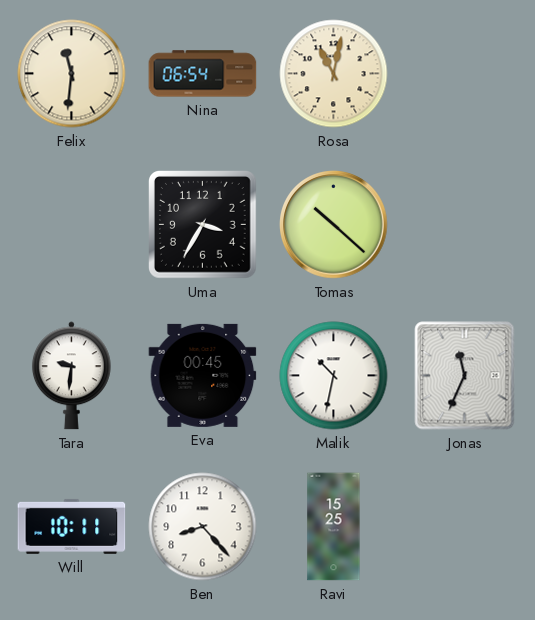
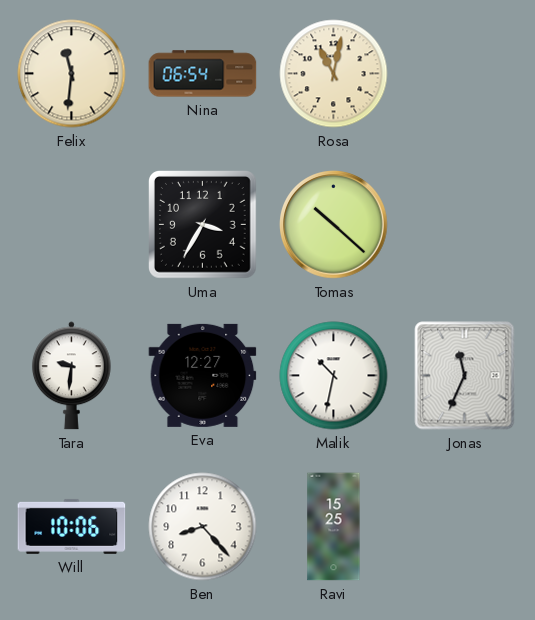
Eva: 00:45 -> 12:27
Will: 10:11 -> 10:06
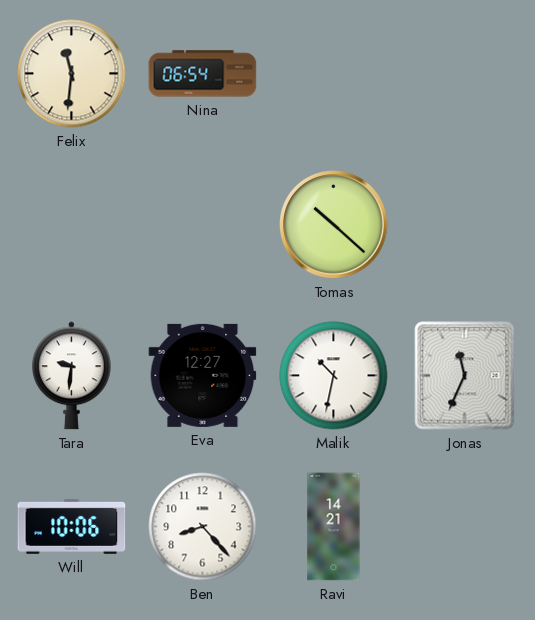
Rosa: 11:02 -> none
Uma: 3:35 -> none
Ravi: 15:25 -> 14:21
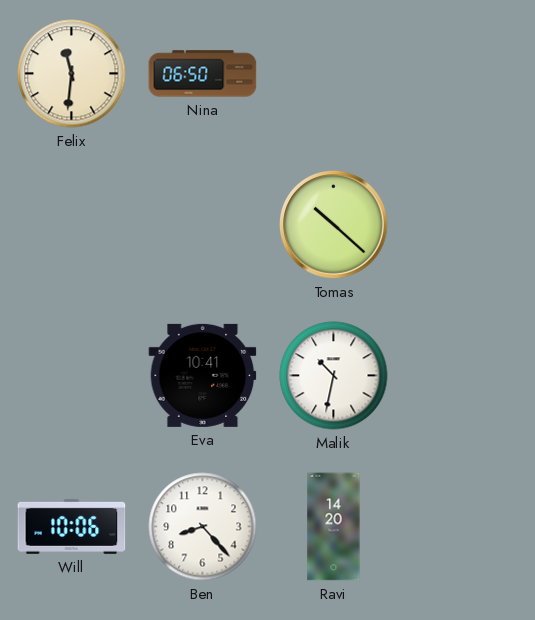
Nina: 06:54 -> 06:50
Tara: 9:31 -> none
Eva: 12:27 -> 10:41
Jonas: 11:34 -> none
Ravi: 14:21 -> 14:20
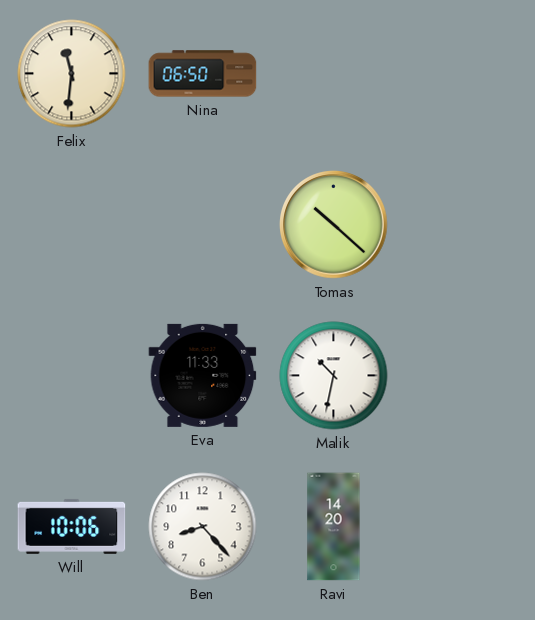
Eva: 10:41 -> 11:33
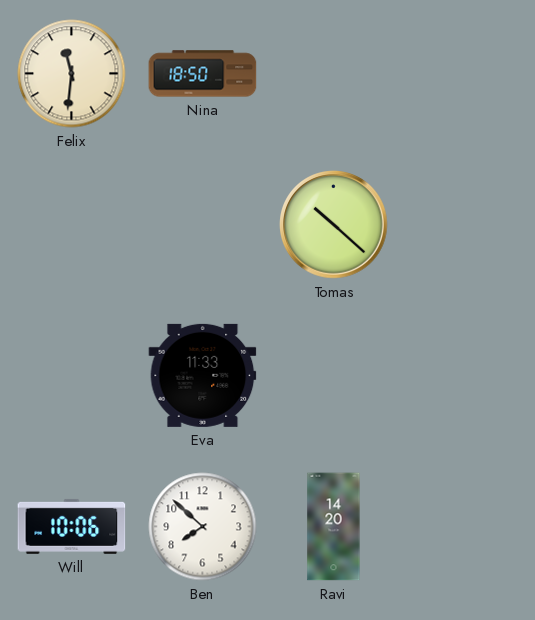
Nina: 06:50 -> 18:50
Malik: 10:32 -> none
Ben: 8:23 -> 7:52
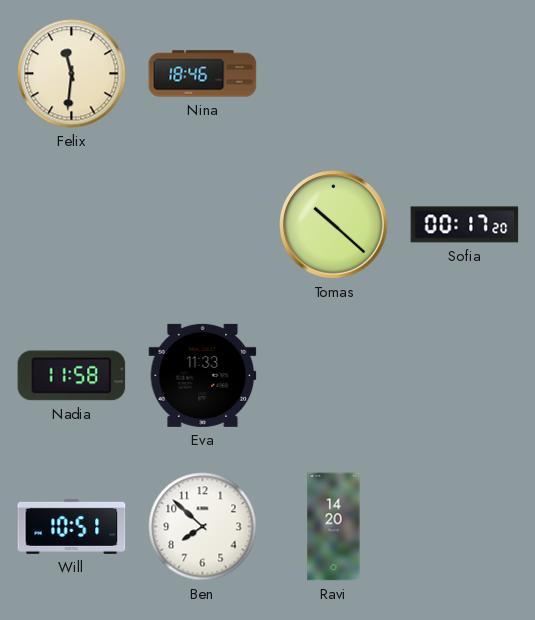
Nina: 18:50 -> 18:46
Sofia: none -> 00:17
Nadia: none -> 11:58
Will: 10:06 -> 10:51
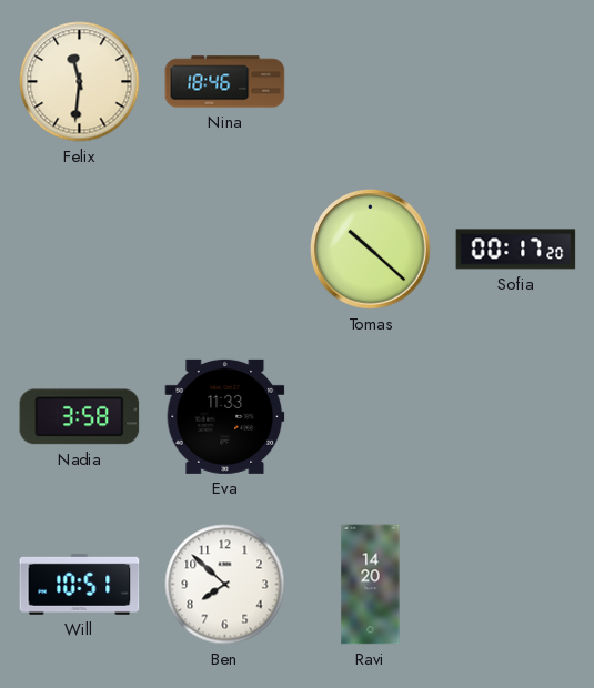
Nadia: 11:58 -> 3:58
